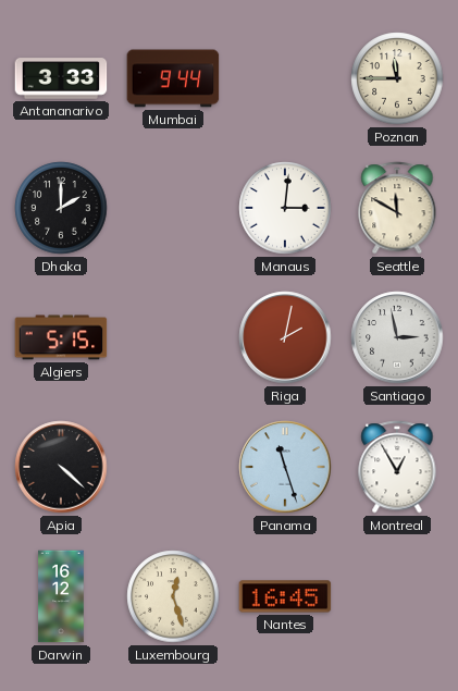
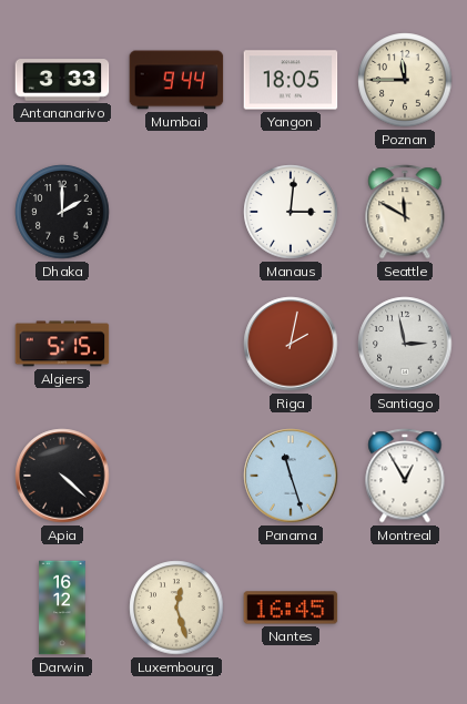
Yangon: none -> 18:05
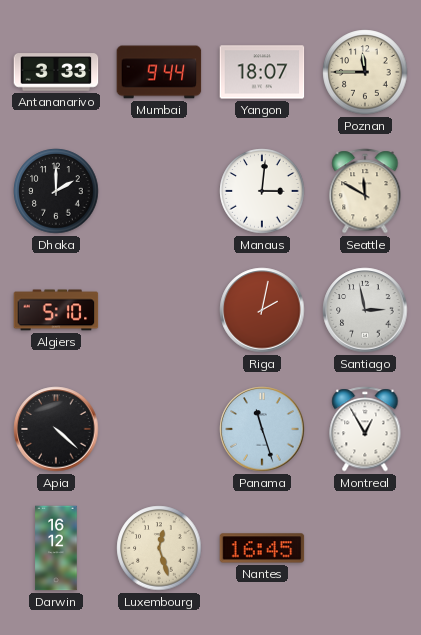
Yangon: 18:05 -> 18:07
Algiers: 5:15 -> 5:10
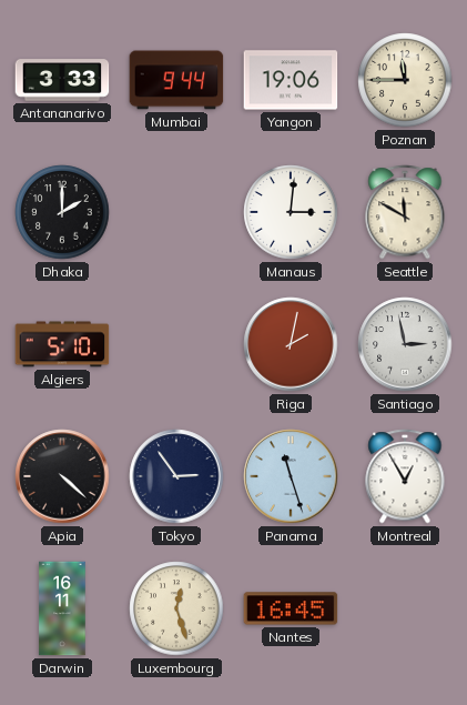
Yangon: 18:07 -> 19:06
Tokyo: none -> 2:54
Darwin: 16:12 -> 16:11
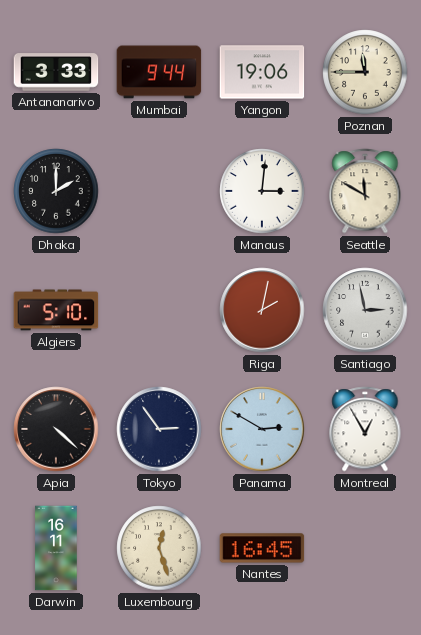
Panama: 11:27 -> 2:50
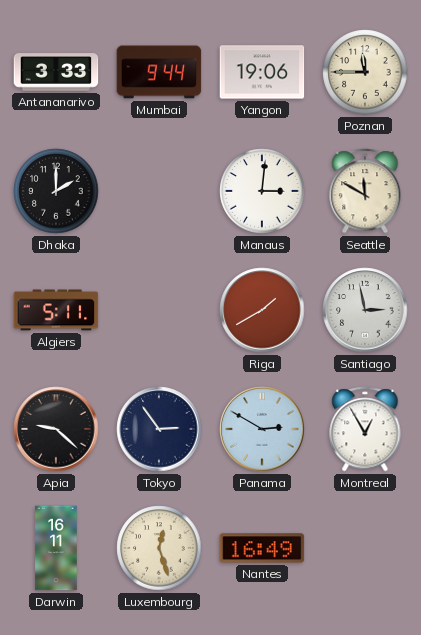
Algiers: 5:10 -> 5:11
Riga: 2:02 -> 1:40
Apia: 4:22 -> 9:22
Nantes: 16:45 -> 16:49
